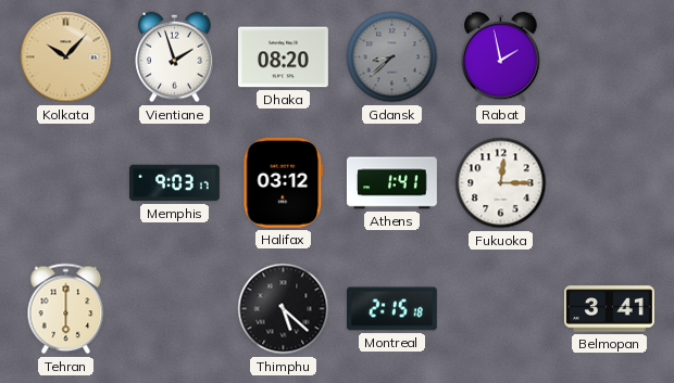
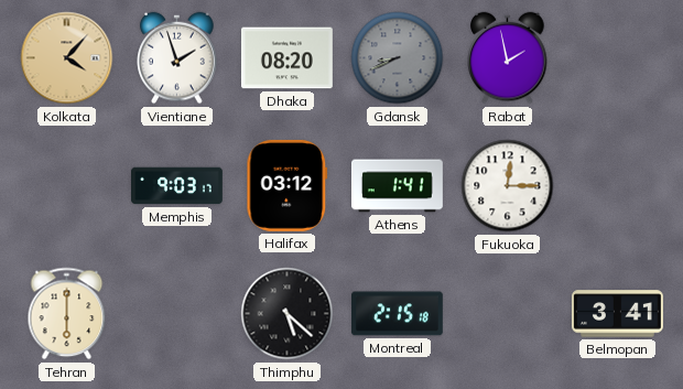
Kolkata: 10:07 -> 4:07
Gdansk: 8:38 -> 8:41
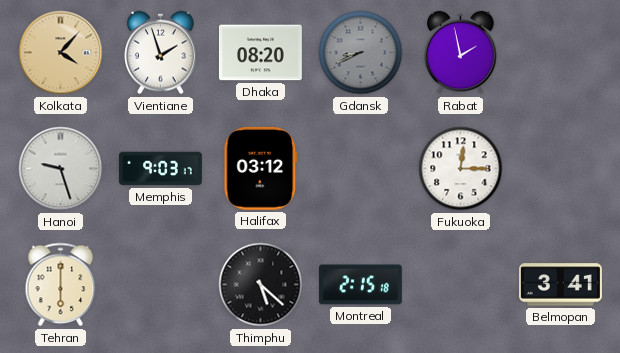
Hanoi: none -> 9:27
Athens: 1:41 -> none
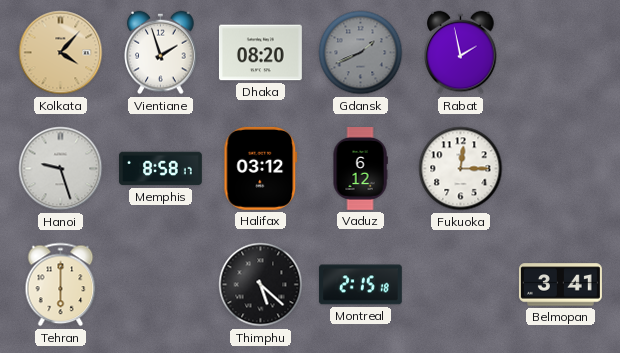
Gdansk: 8:41 -> 1:41
Memphis: 9:03 -> 8:58
Vaduz: none -> 6:12
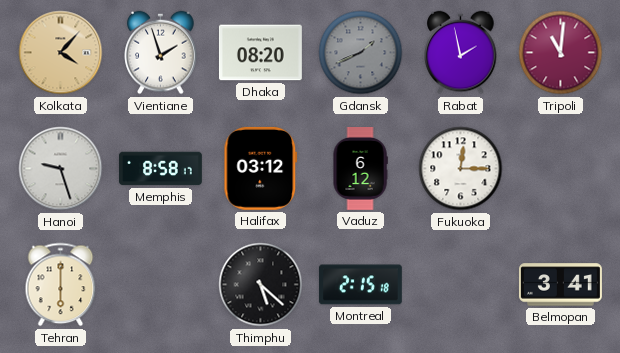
Tripoli: none -> 11:01
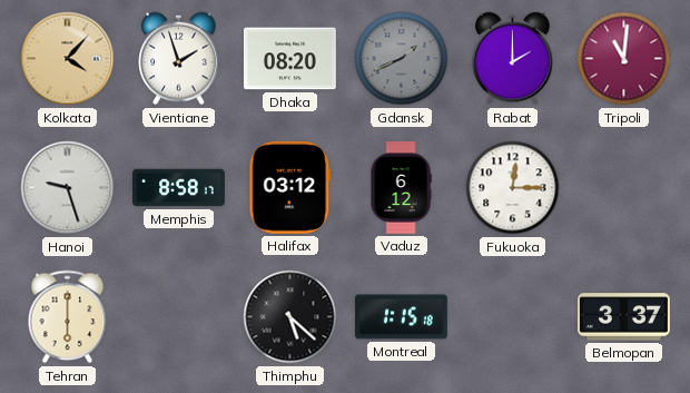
Rabat: 1:58 -> 2:00
Montreal: 2:15 -> 1:15
Belmopan: 3:41 -> 3:37
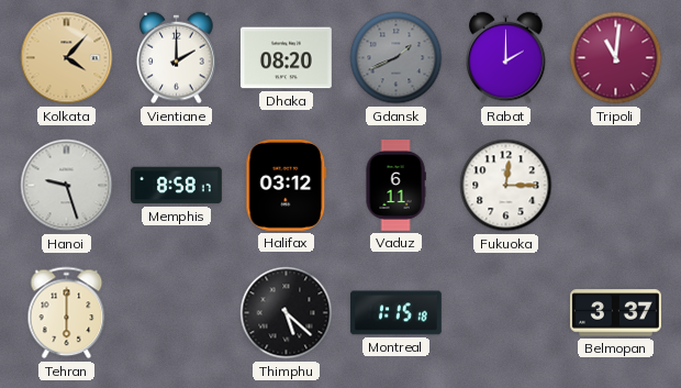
Vientiane: 1:57 -> 2:00
Vaduz: 6:12 -> 6:11
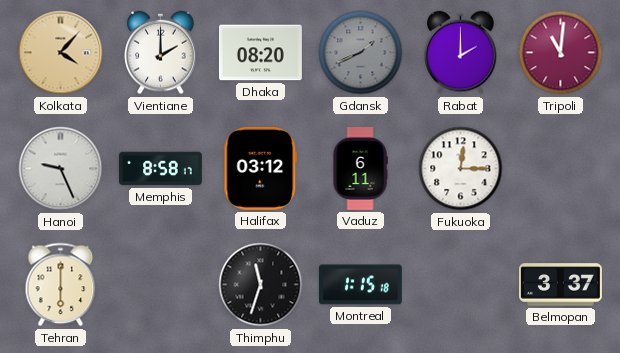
Hanoi: 9:27 -> 9:26
Thimphu: 5:22 -> 11:33
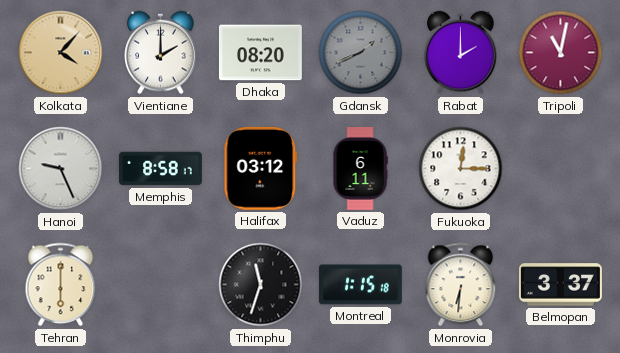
Tripoli: 11:01 -> 11:02
Monrovia: none -> 6:31
